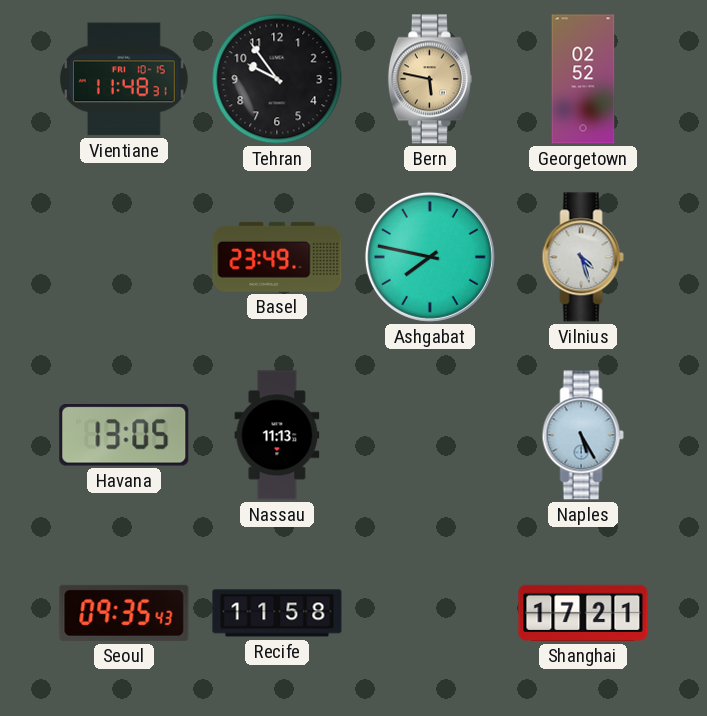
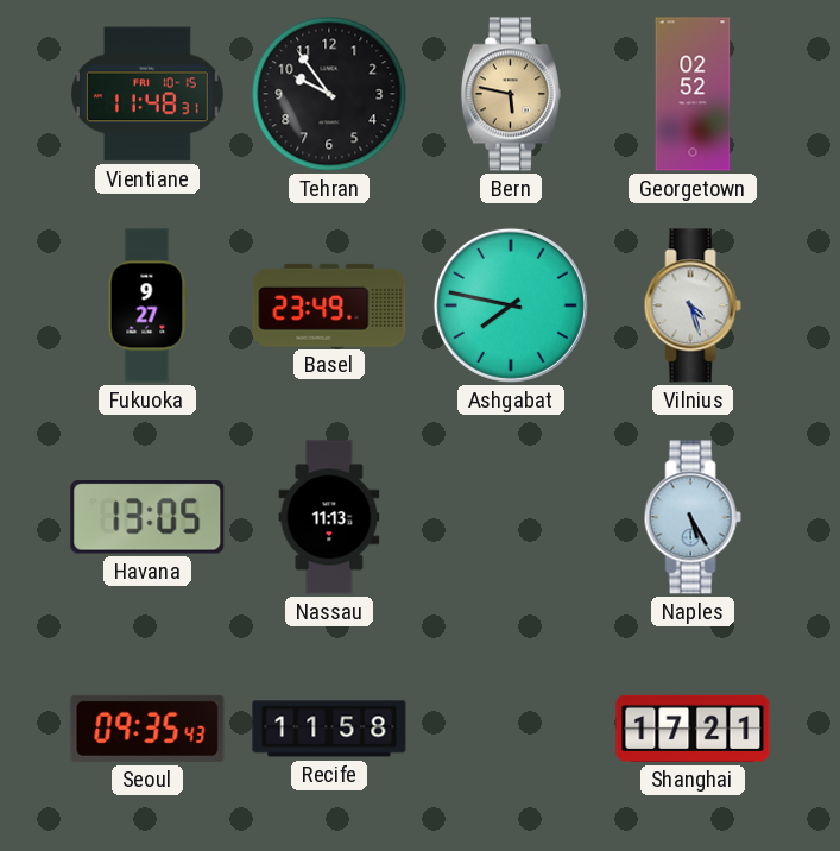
Fukuoka: none -> 9:27
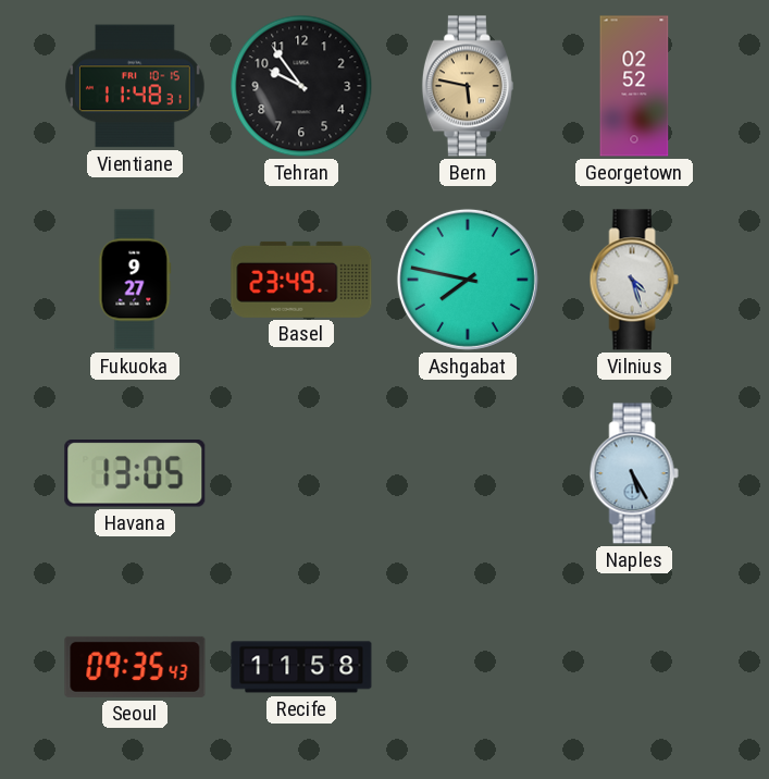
Nassau: 11:13 -> none
Shanghai: 17:21 -> none
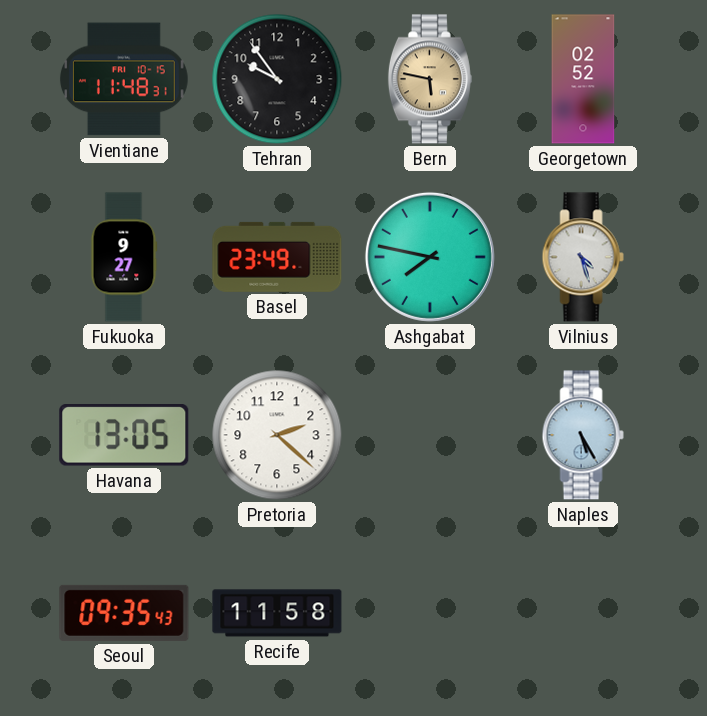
Pretoria: none -> 2:22
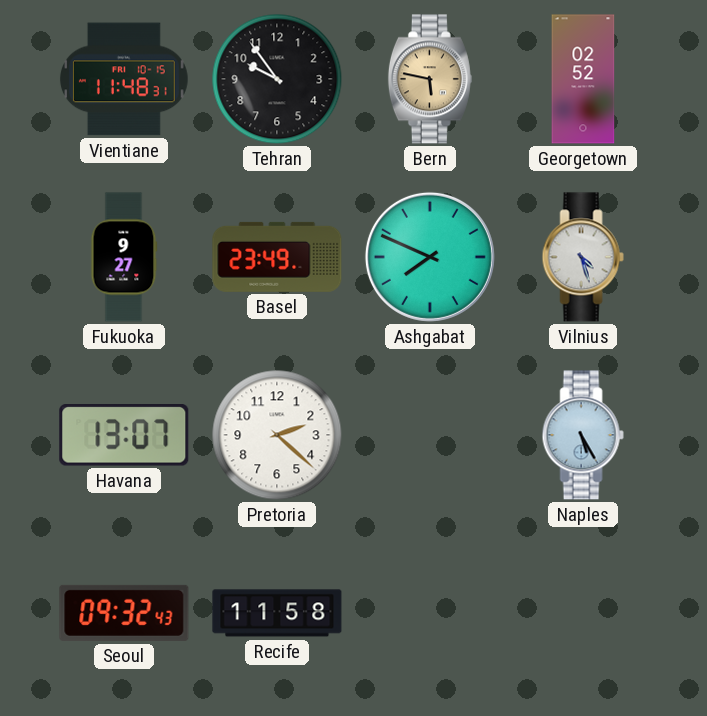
Ashgabat: 7:47 -> 7:49
Havana: 13:05 -> 13:07
Seoul: 09:35 -> 09:32
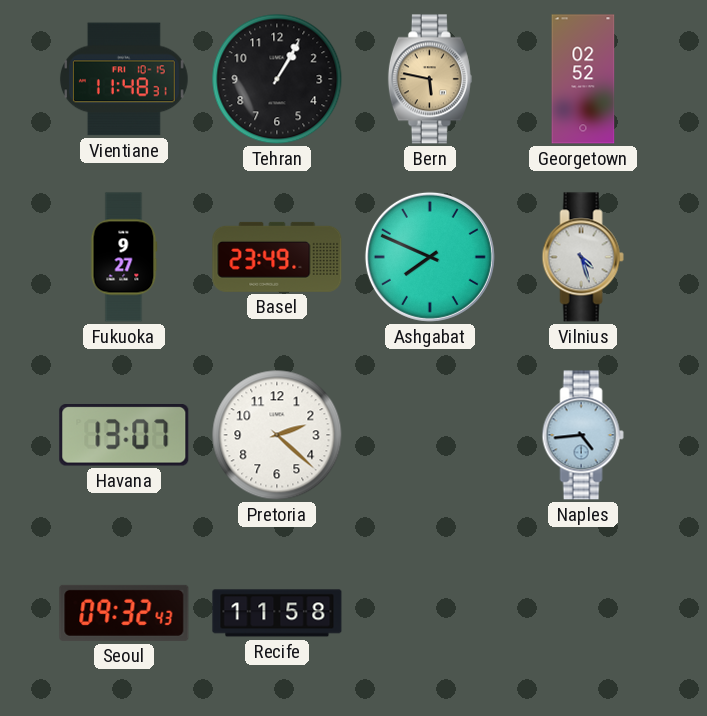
Tehran: 9:54 -> 1:05
Naples: 5:25 -> 4:44
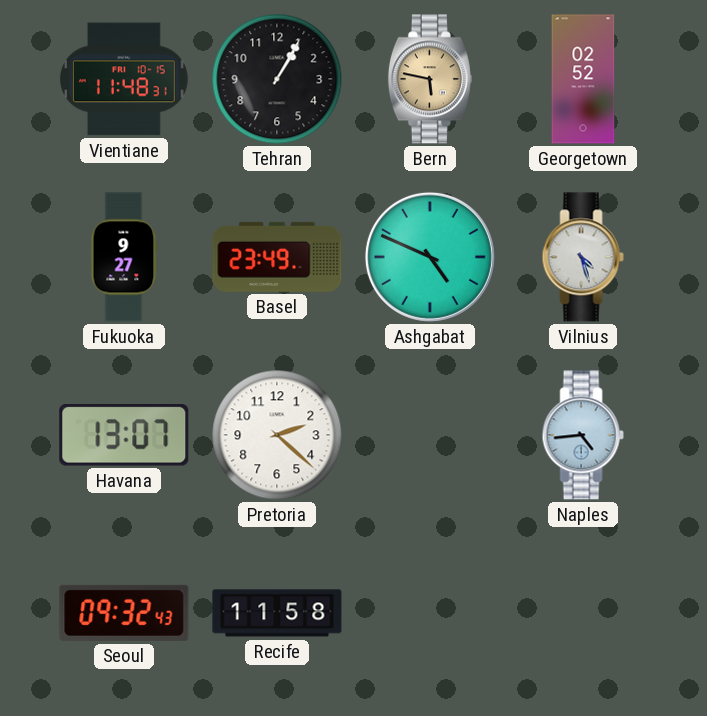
Ashgabat: 7:49 -> 4:49
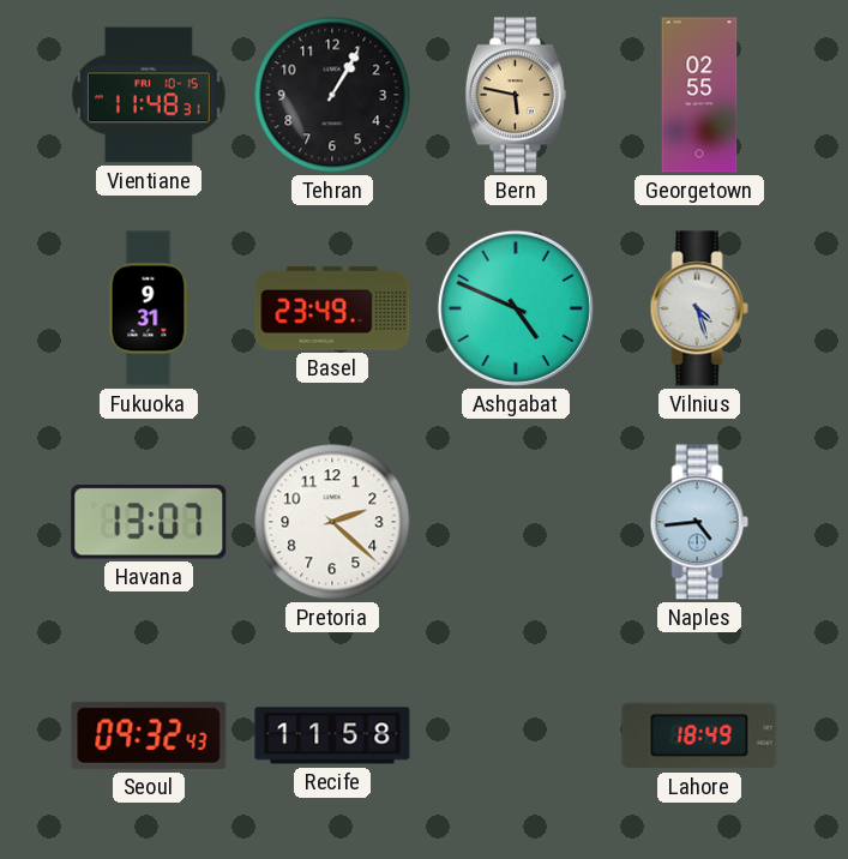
Georgetown: 02:52 -> 02:55
Fukuoka: 9:27 -> 9:31
Lahore: none -> 18:49
